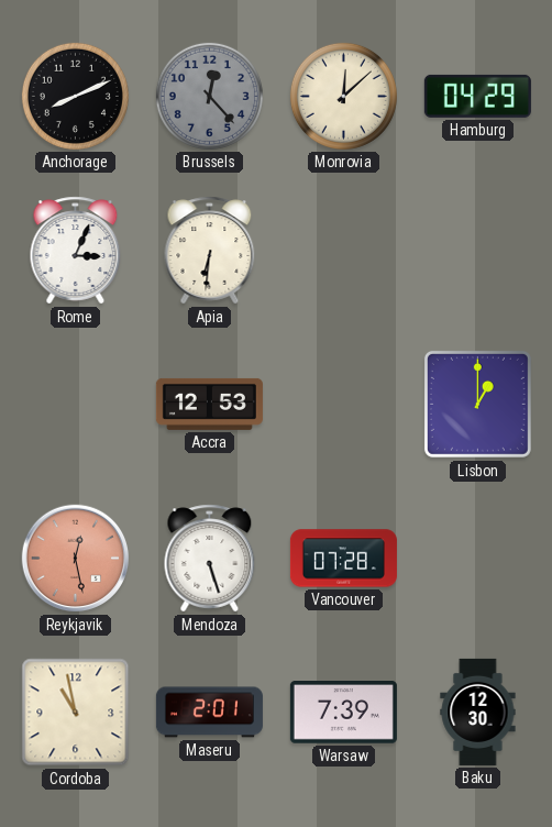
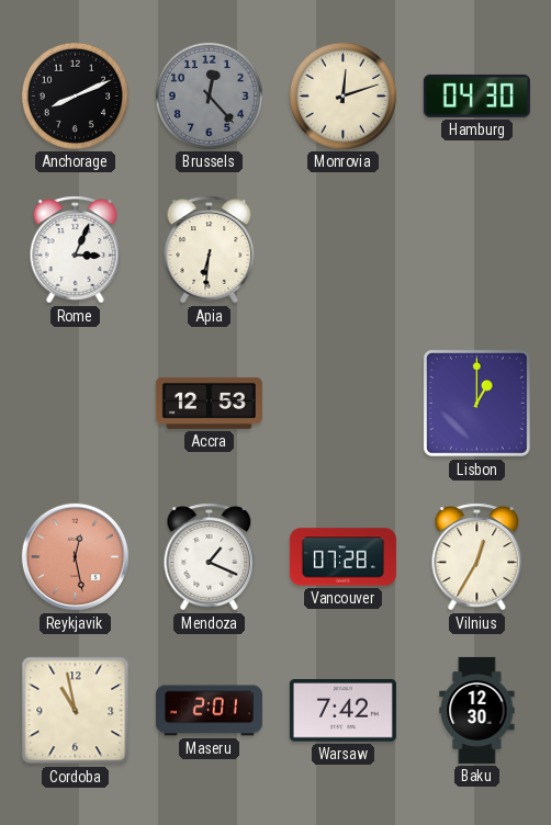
Monrovia: 12:08 -> 12:12
Hamburg: 04:29 -> 04:30
Mendoza: 5:27 -> 1:19
Vilnius: none -> 12:35
Warsaw: 7:39 -> 7:42
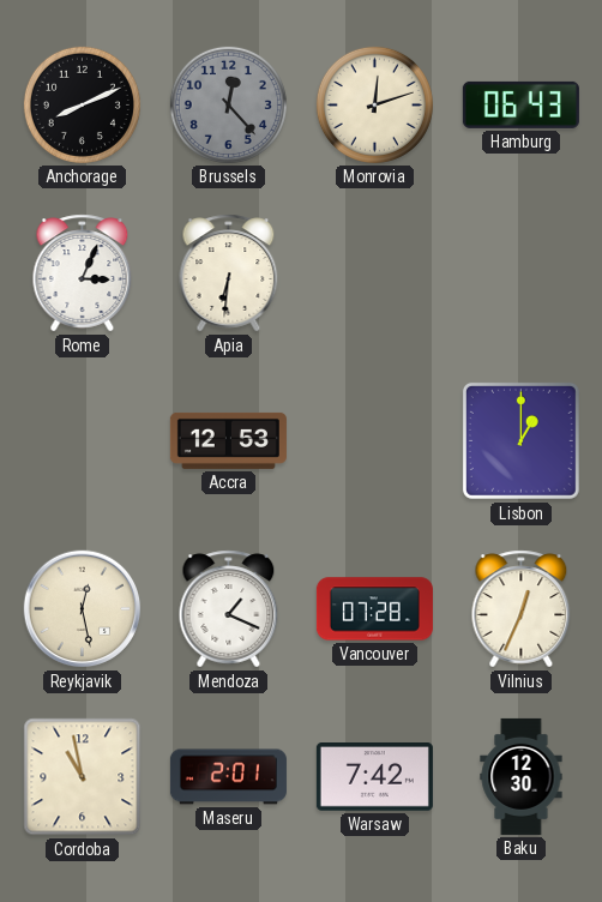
Hamburg: 04:30 -> 06:43
Reykjavik dial: salmon -> cream
Vilnius: 12:35 -> 12:34
